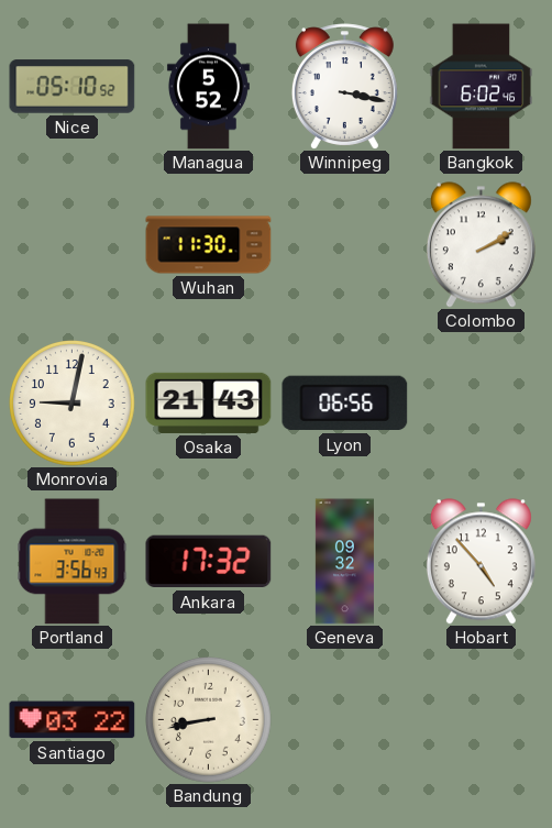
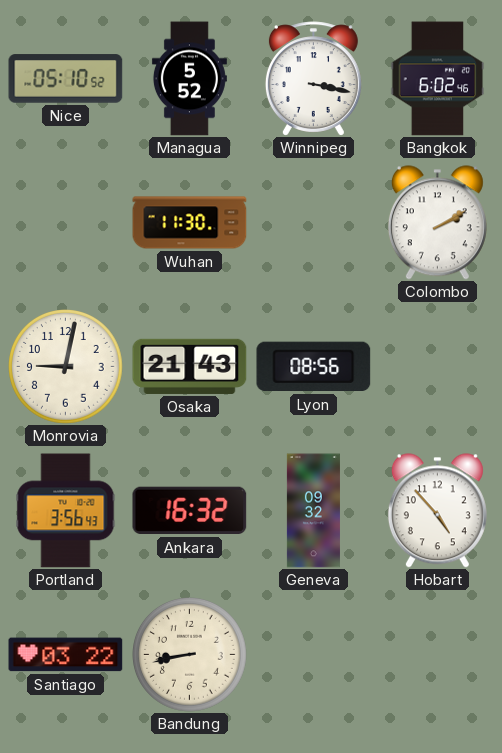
Lyon: 06:56 -> 08:56
Ankara: 17:32 -> 16:32
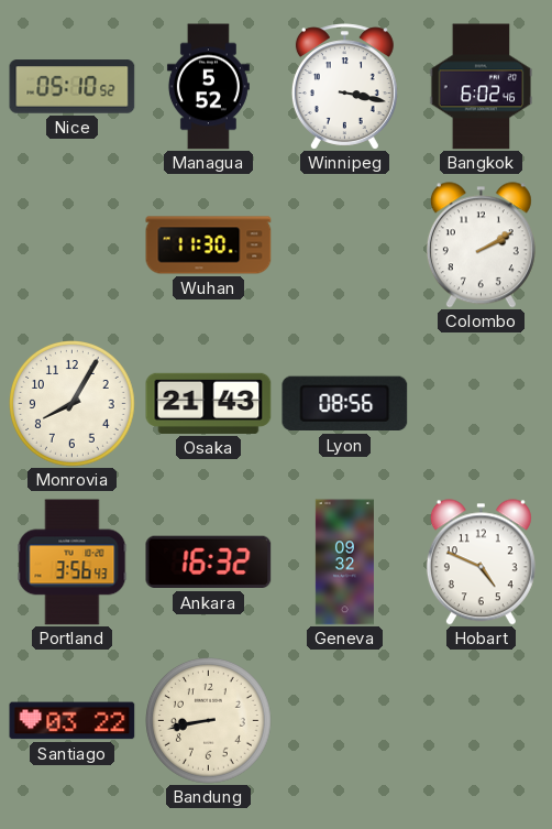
Monrovia: 9:02 -> 8:05
Hobart: 4:53 -> 4:49
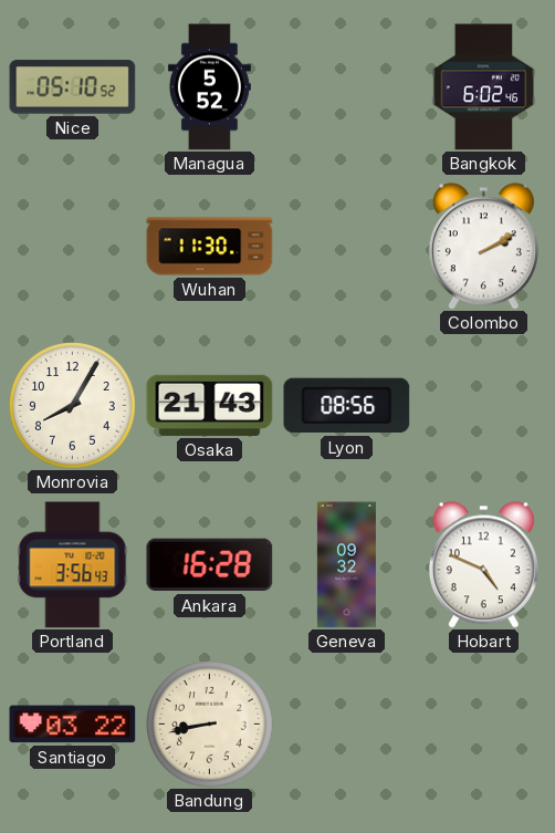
Winnipeg: 3:17 -> none
Ankara: 16:32 -> 16:28
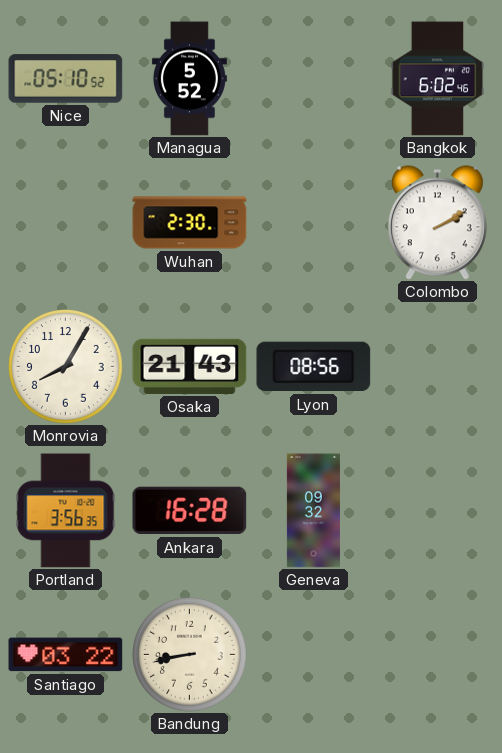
Wuhan: 11:30 -> 2:30
Portland: 3:56:43 -> 3:56:35
Hobart: 4:49 -> none
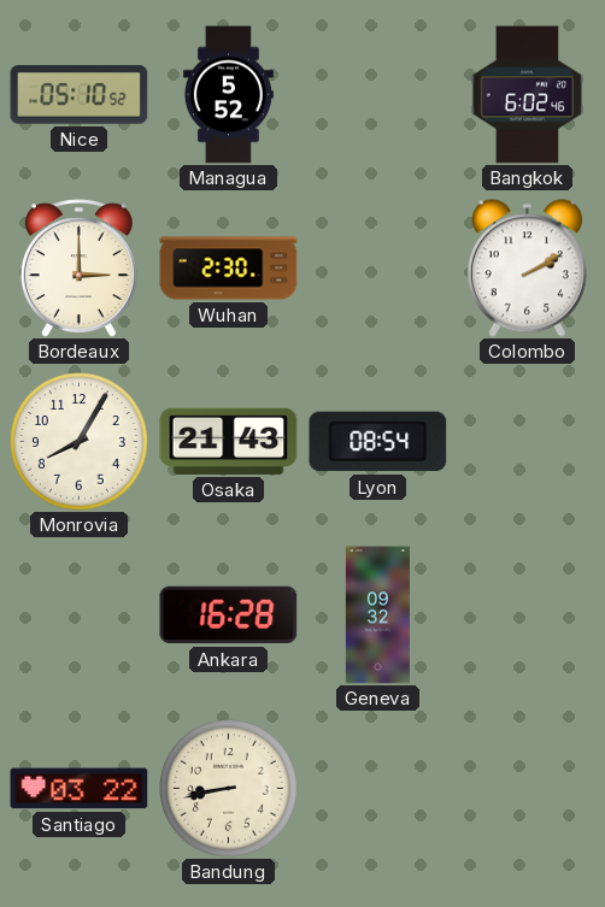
Bordeaux: none -> 3:00
Lyon: 08:56 -> 08:54
Portland: 3:56 -> none
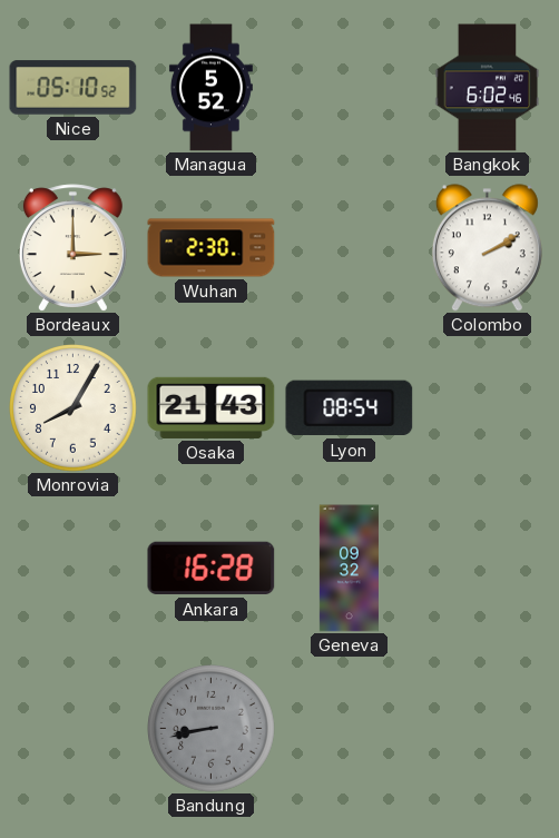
Santiago: 03:22 -> none
Bandung dial: cream -> grey
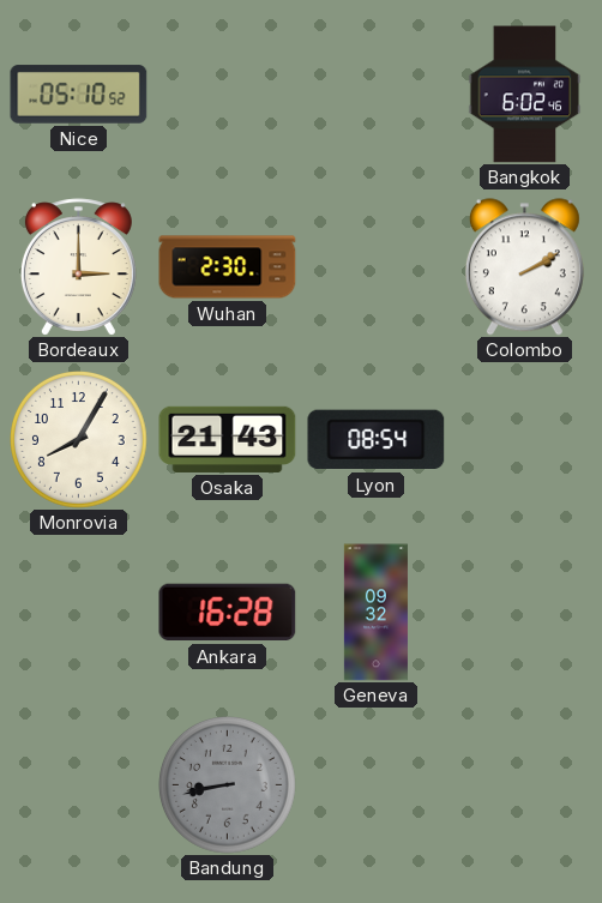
Managua: 5:52 -> none
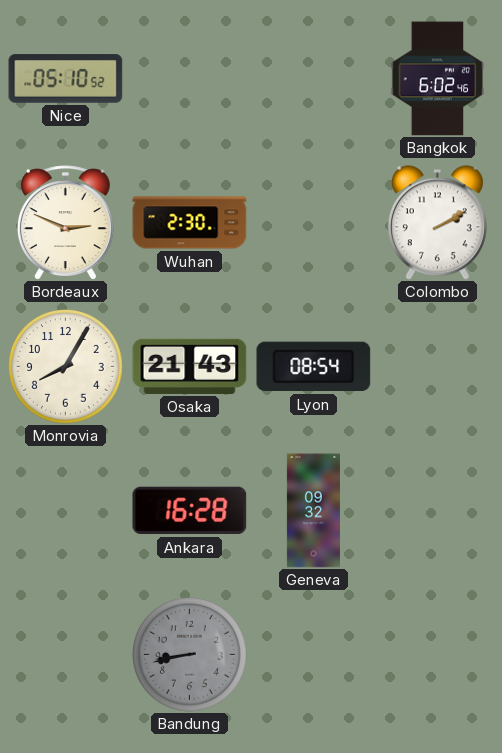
Bordeaux: 3:00 -> 2:49
